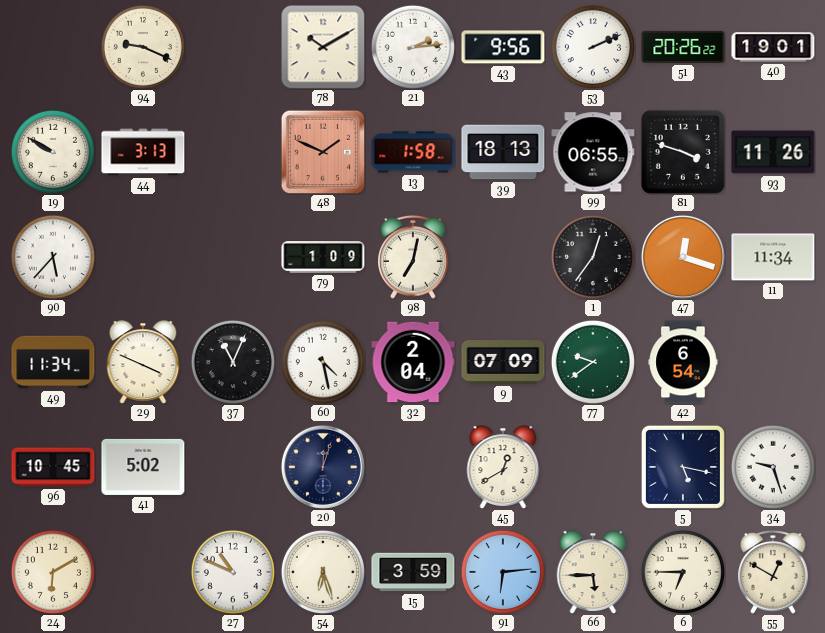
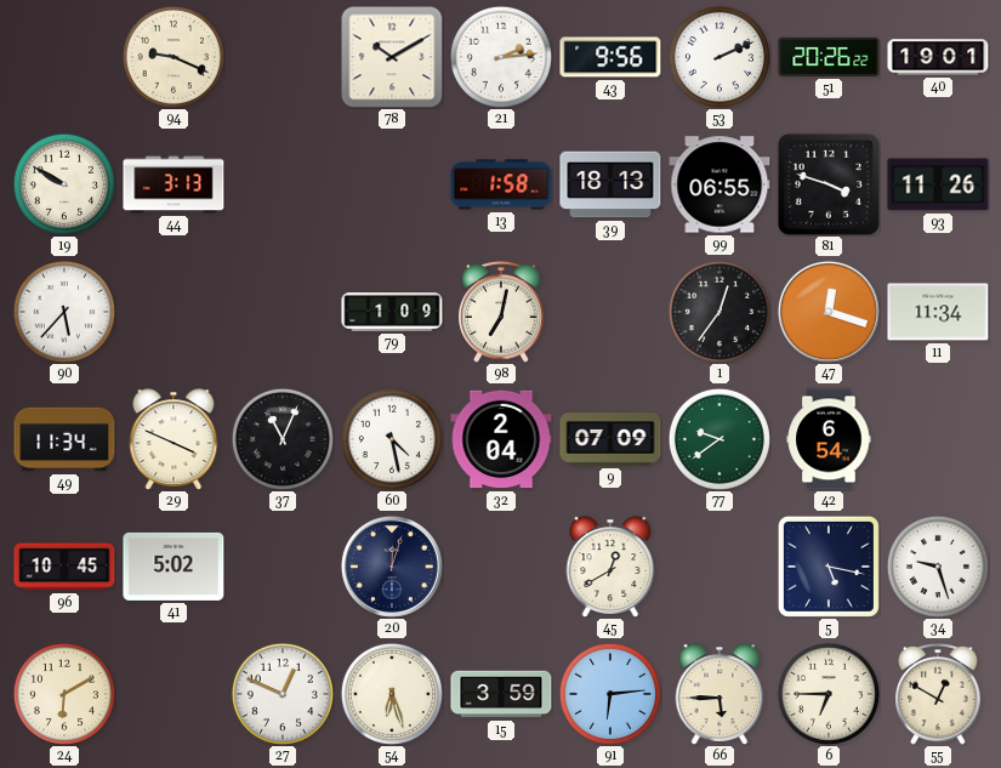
48: 1:49 -> none
27: 10:49 -> 12:49
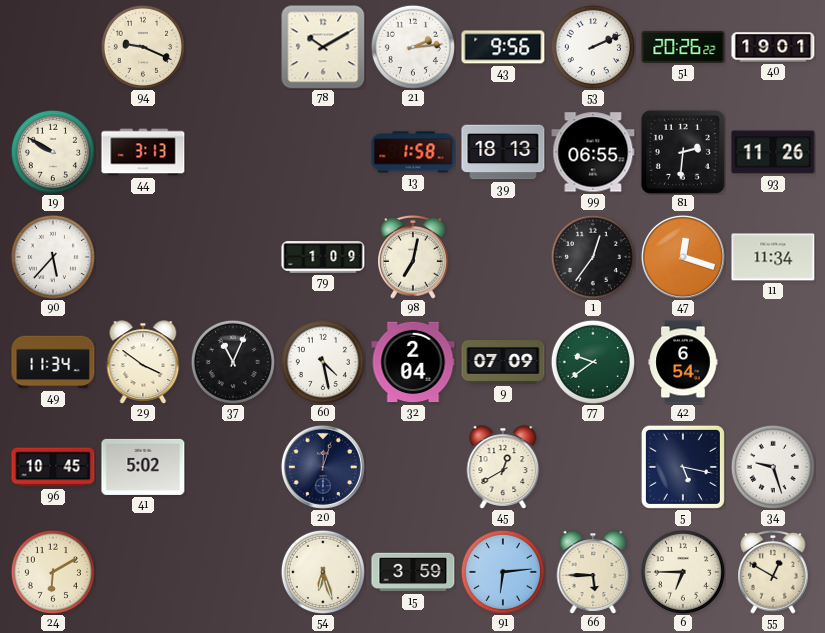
81: 3:48 -> 2:31
29: 3:49 -> 3:51
27: 12:49 -> none
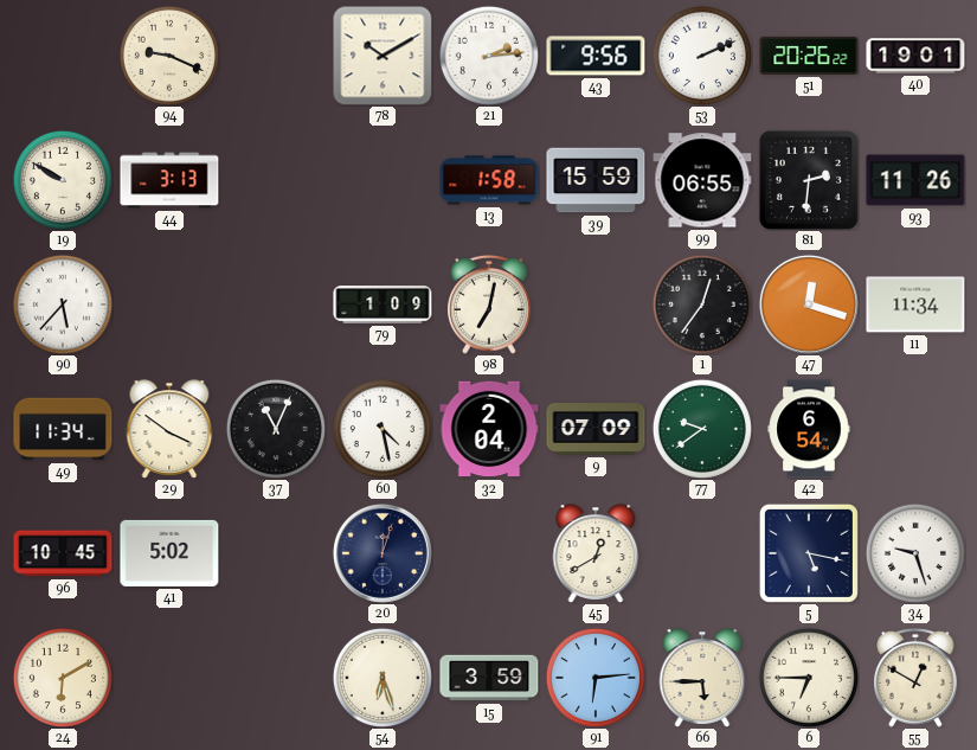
39: 18:13 -> 15:59
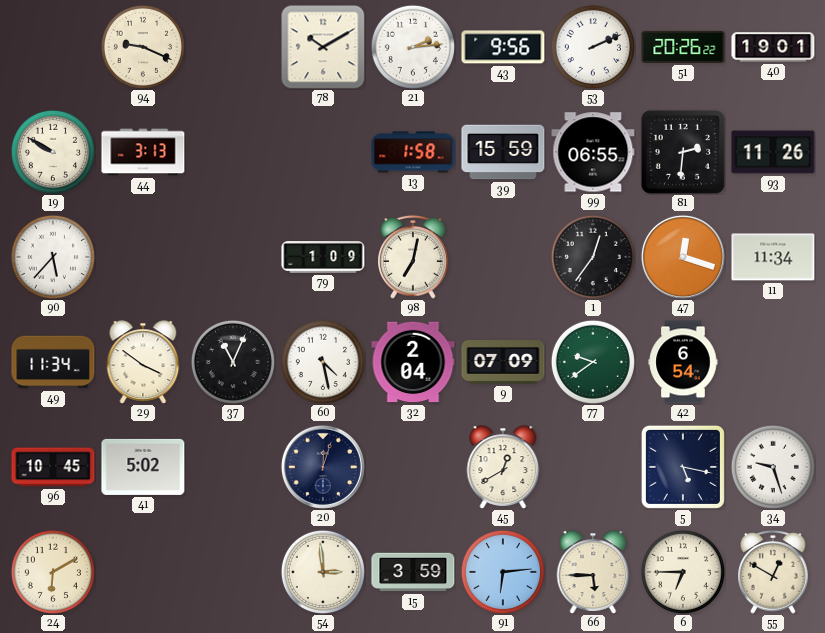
54: 6:27 -> 2:59
